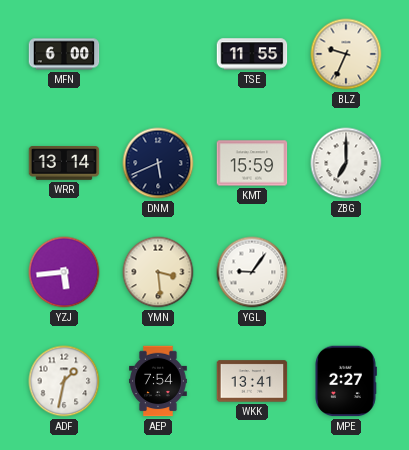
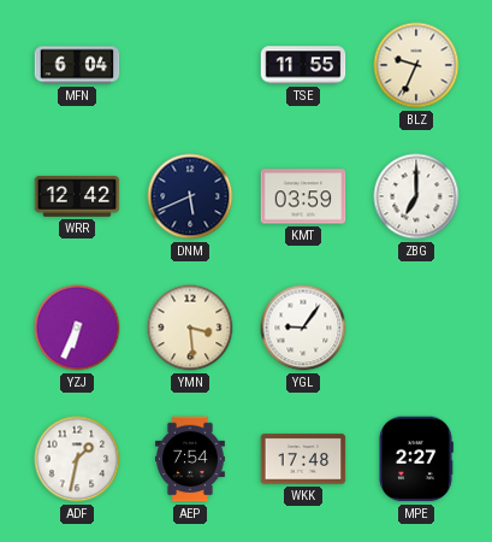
MFN: 6:00 -> 6:04
WRR: 13:14 -> 12:42
KMT: 15:59 -> 03:59
YZJ: 5:44 -> 6:34
WKK: 13:41 -> 17:48
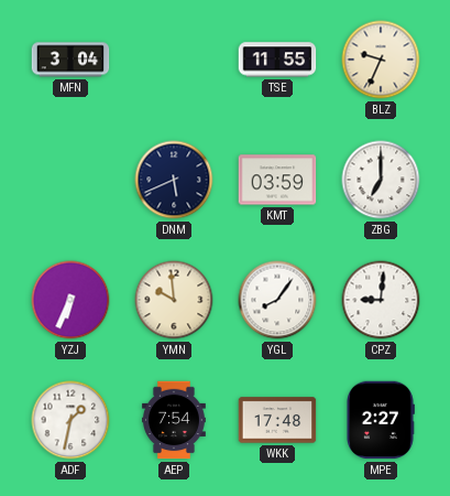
MFN: 6:04 -> 3:04
WRR: 12:42 -> none
YMN: 3:29 -> 9:59
YGL: 9:06 -> 8:06
CPZ: none -> 9:01
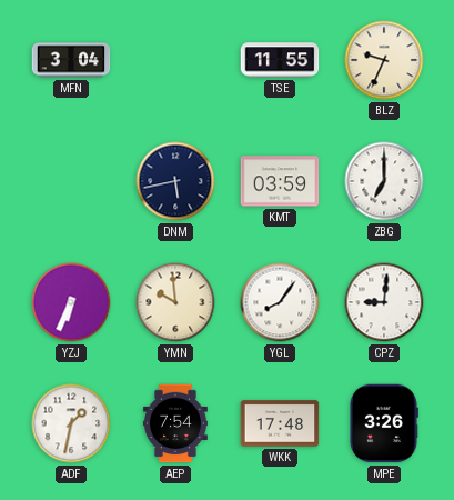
DNM: 5:41 -> 5:43
MPE: 2:27 -> 3:26
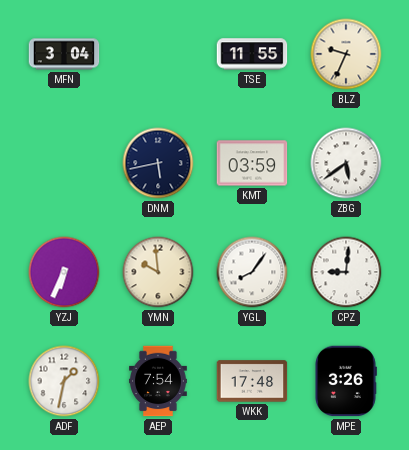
ZBG: 7:00 -> 5:39
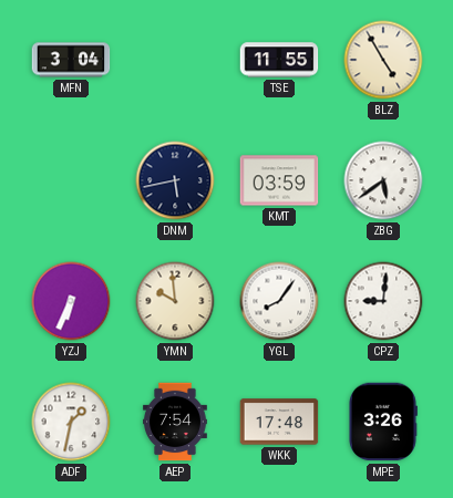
BLZ: 9:34 -> 4:55
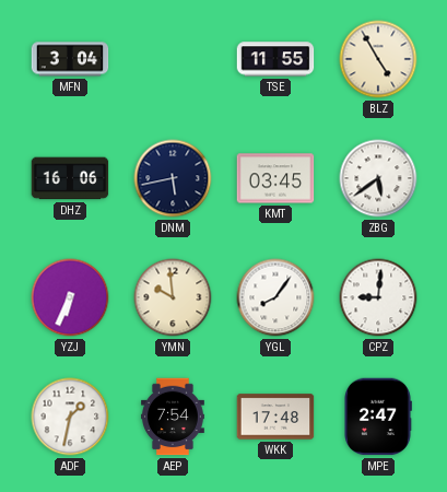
DHZ: none -> 16:06
KMT: 03:59 -> 03:45
MPE: 3:26 -> 2:47
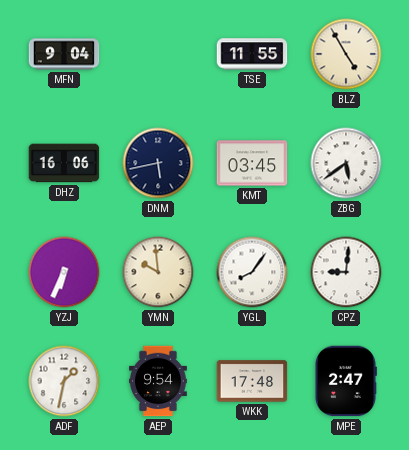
MFN: 3:04 -> 9:04
AEP: 7:54 -> 9:54
